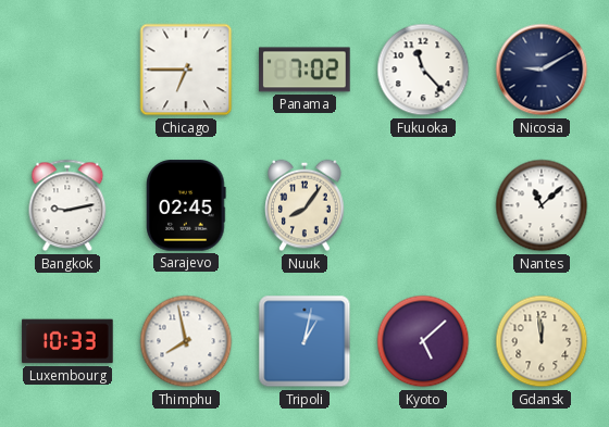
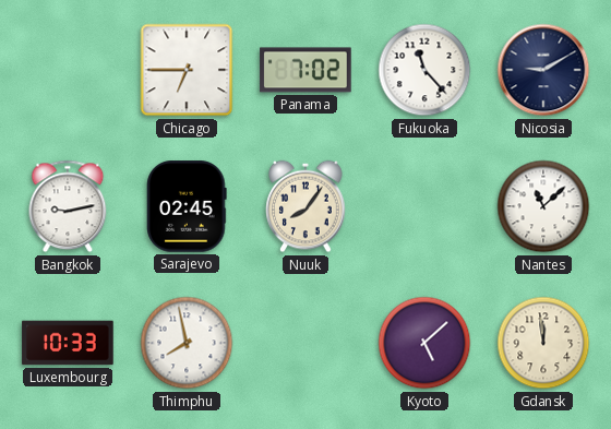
Tripoli: 1:02 -> none
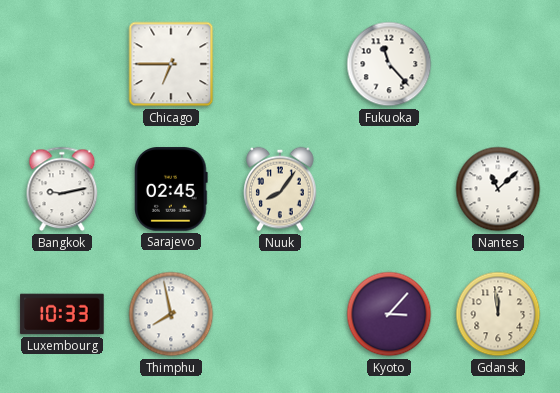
Panama: 7:02 -> none
Nicosia: 9:10 -> none
Kyoto: 5:08 -> 3:07
